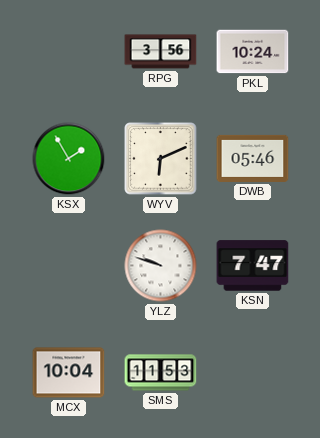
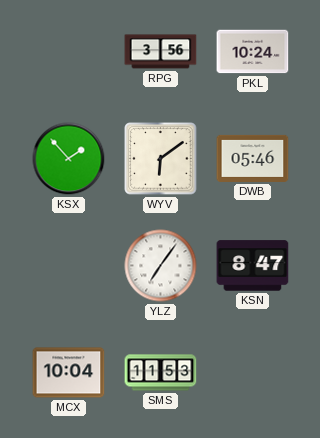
KSX: 1:55 -> 1:53
WYV: 6:11 -> 6:09
YLZ: 9:48 -> 7:06
KSN: 7:47 -> 8:47
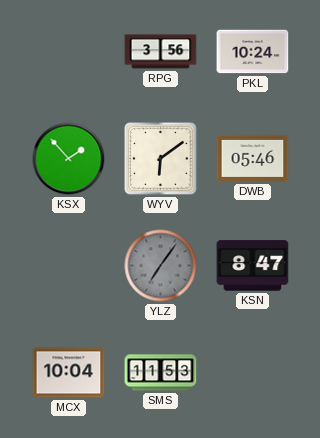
YLZ dial: white -> grey
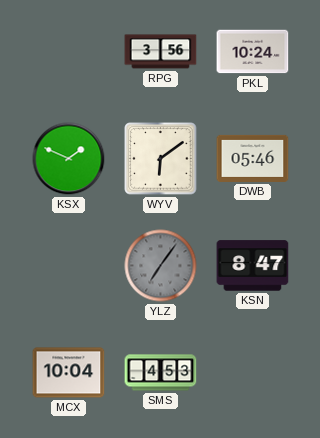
KSX: 1:53 -> 1:49
SMS: 11:53 -> 4:53
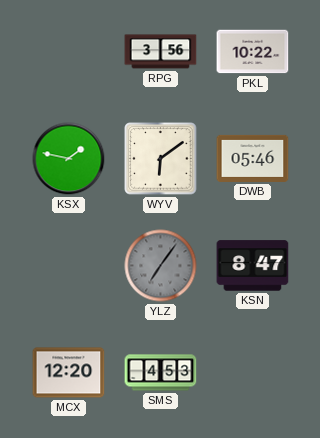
PKL: 10:24 -> 10:22
KSX: 1:49 -> 1:47
MCX: 10:04 -> 12:20
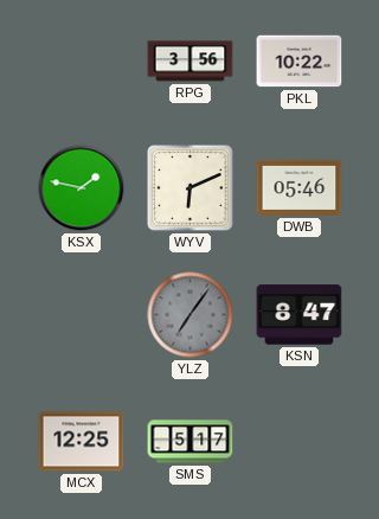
WYV: 6:09 -> 6:11
MCX: 12:20 -> 12:25
SMS: 4:53 -> 5:17
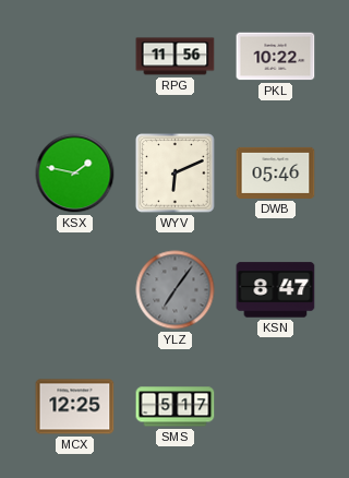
RPG: 3:56 -> 11:56
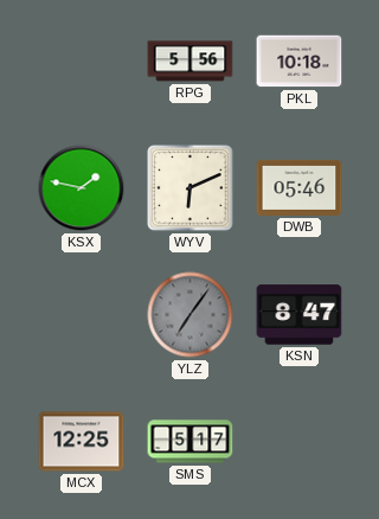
RPG: 11:56 -> 5:56
PKL: 10:22 -> 10:18
